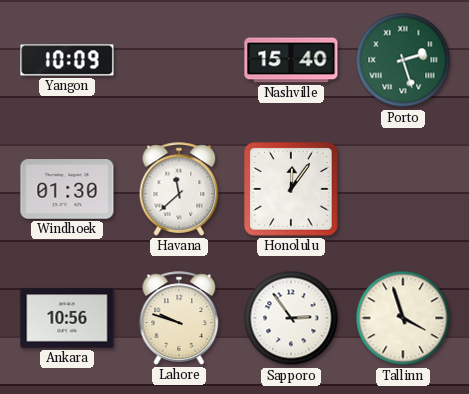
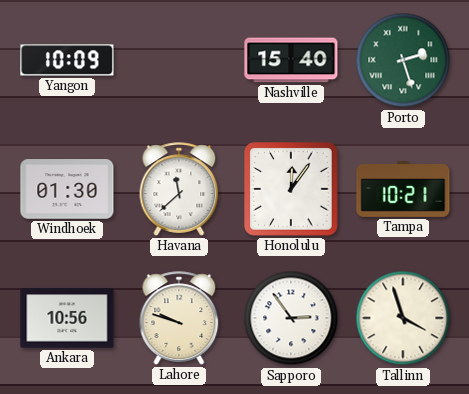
Tampa: none -> 10:21
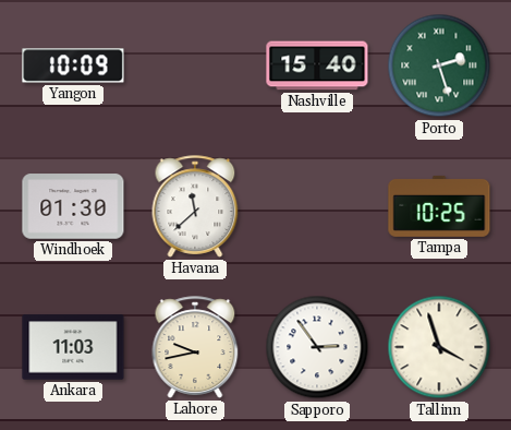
Honolulu: 12:06 -> none
Tampa: 10:21 -> 10:25
Ankara: 10:56 -> 11:03
Lahore: 9:48 -> 9:43
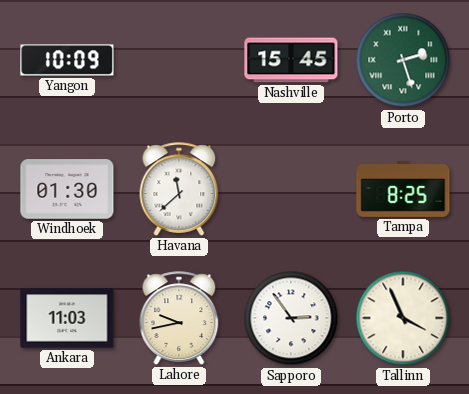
Nashville: 15:40 -> 15:45
Tampa: 10:25 -> 8:25
Tallinn: 3:57 -> 3:56
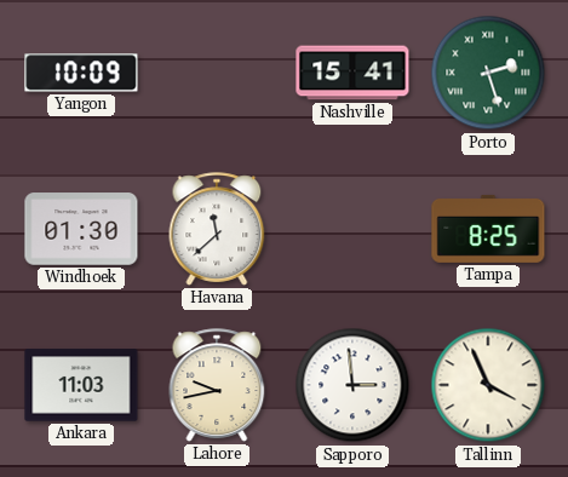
Nashville: 15:45 -> 15:41
Sapporo: 2:54 -> 2:59
